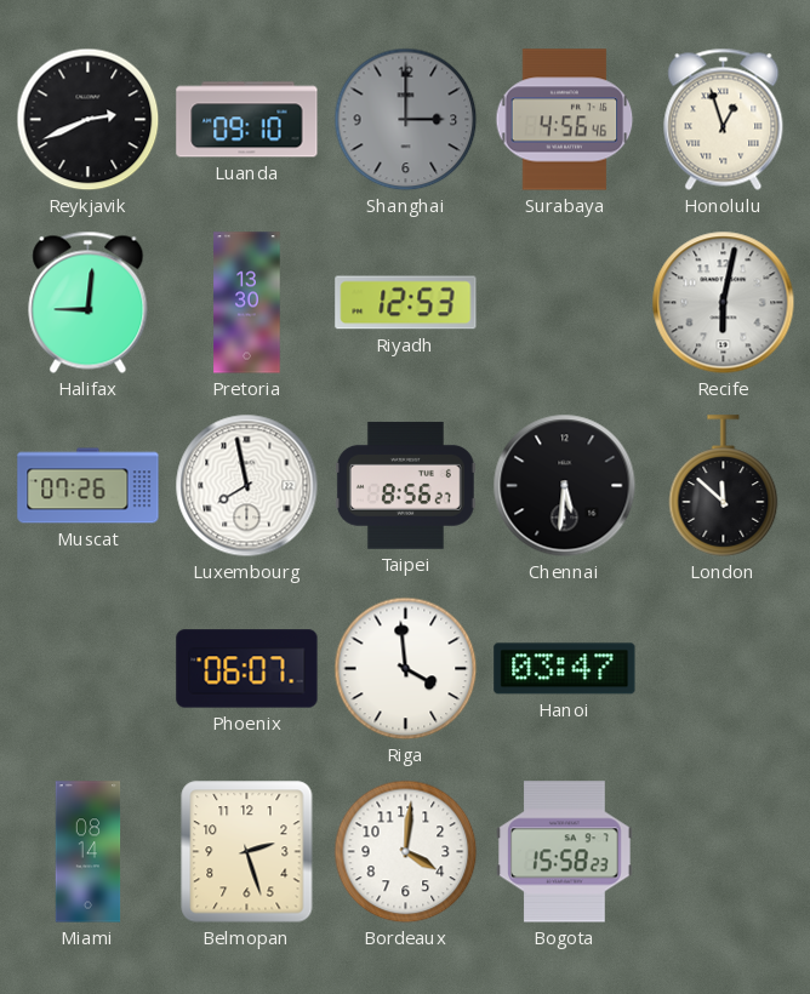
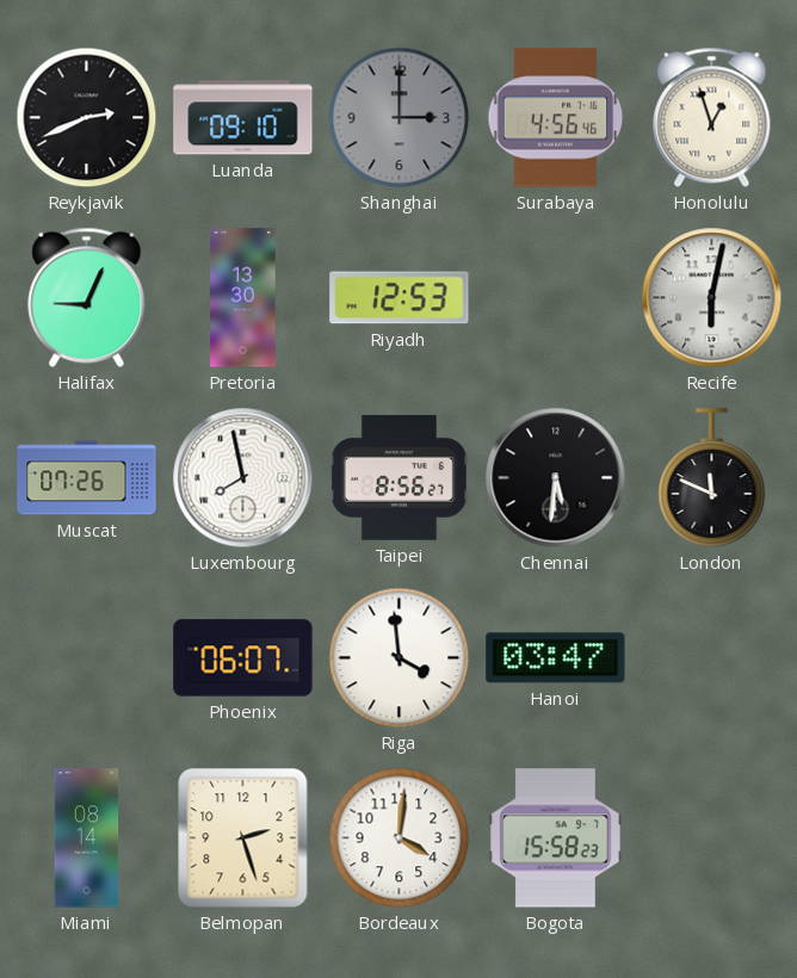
Halifax: 9:01 -> 9:04
London: 11:52 -> 11:49
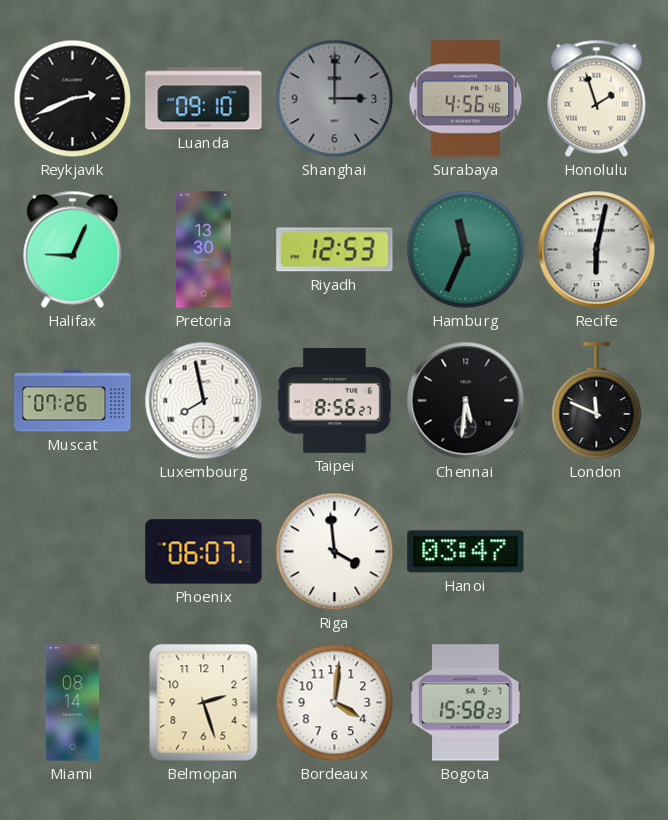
Honolulu: 12:57 -> 1:57
Hamburg: none -> 11:34
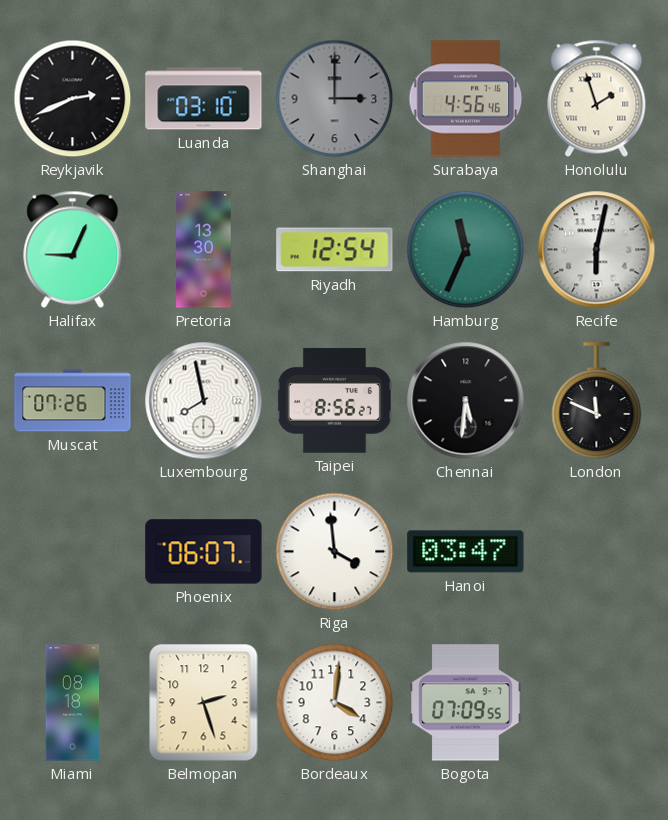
Luanda: 09:10 -> 03:10
Riyadh: 12:53 -> 12:54
Miami: 08:14 -> 08:18
Bogota: 15:58 -> 07:09
